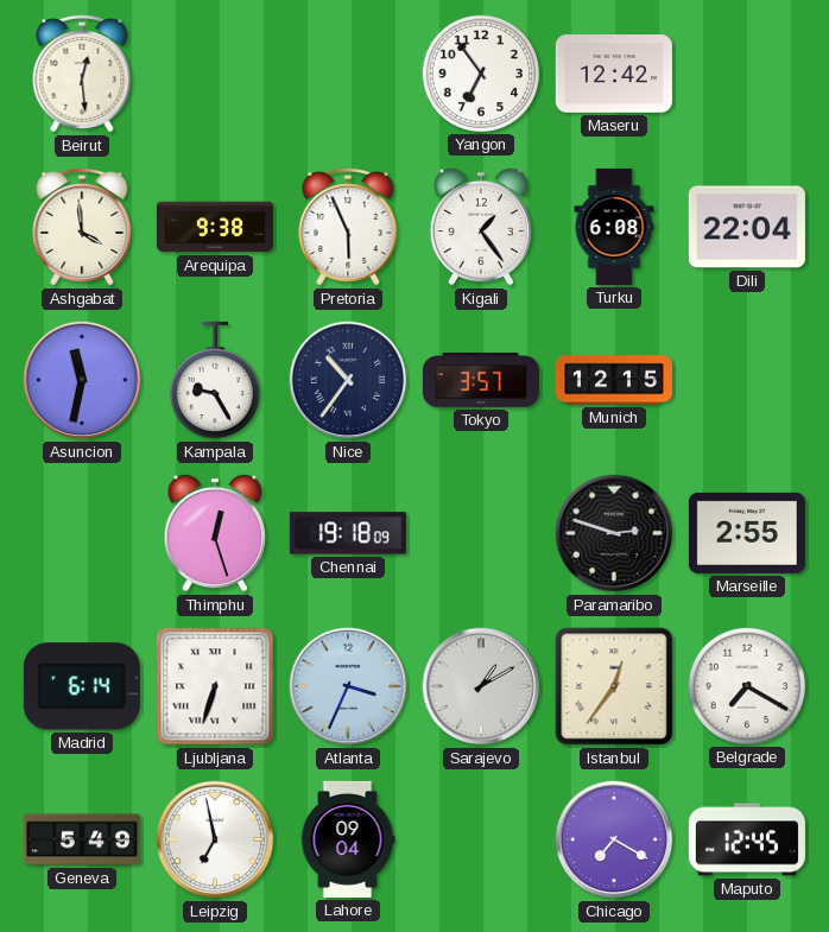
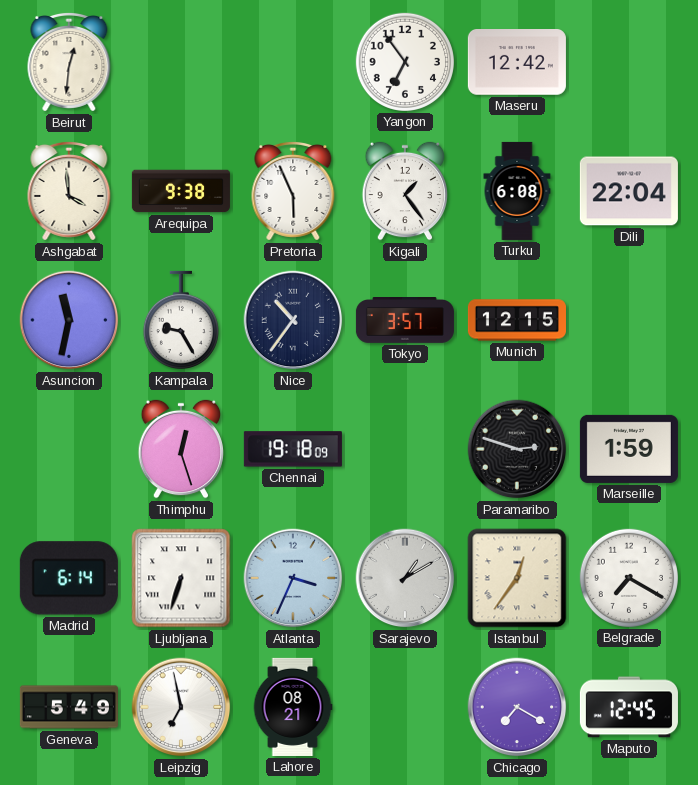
Beirut: 12:29 -> 12:31
Marseille: 2:55 -> 1:59
Lahore: 09:04 -> 08:21
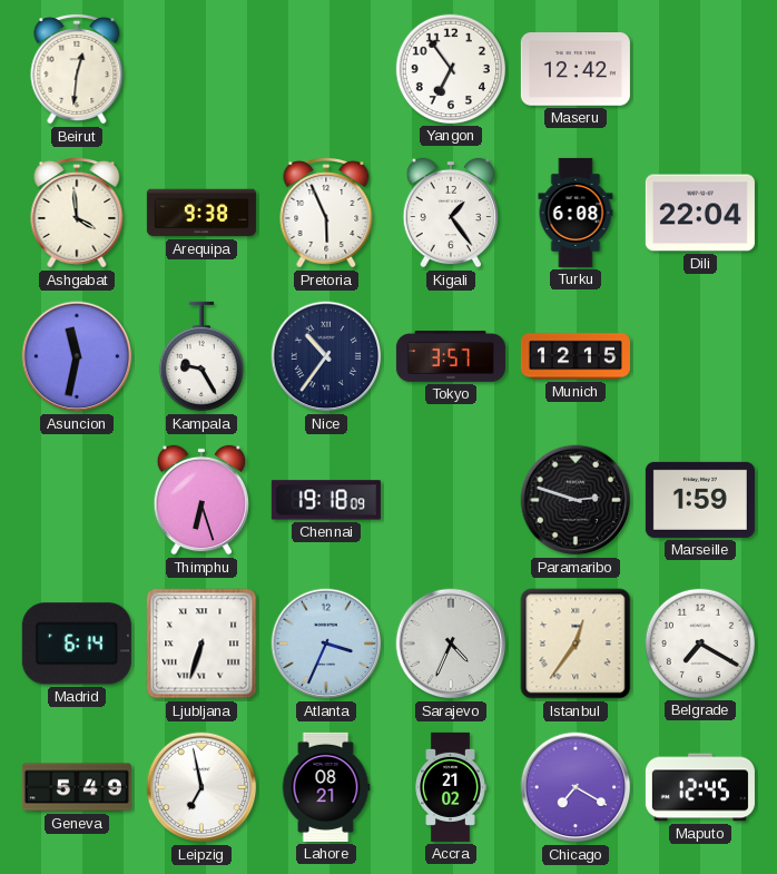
Thimphu: 12:27 -> 6:27
Sarajevo: 1:10 -> 4:34
Accra: none -> 21:02
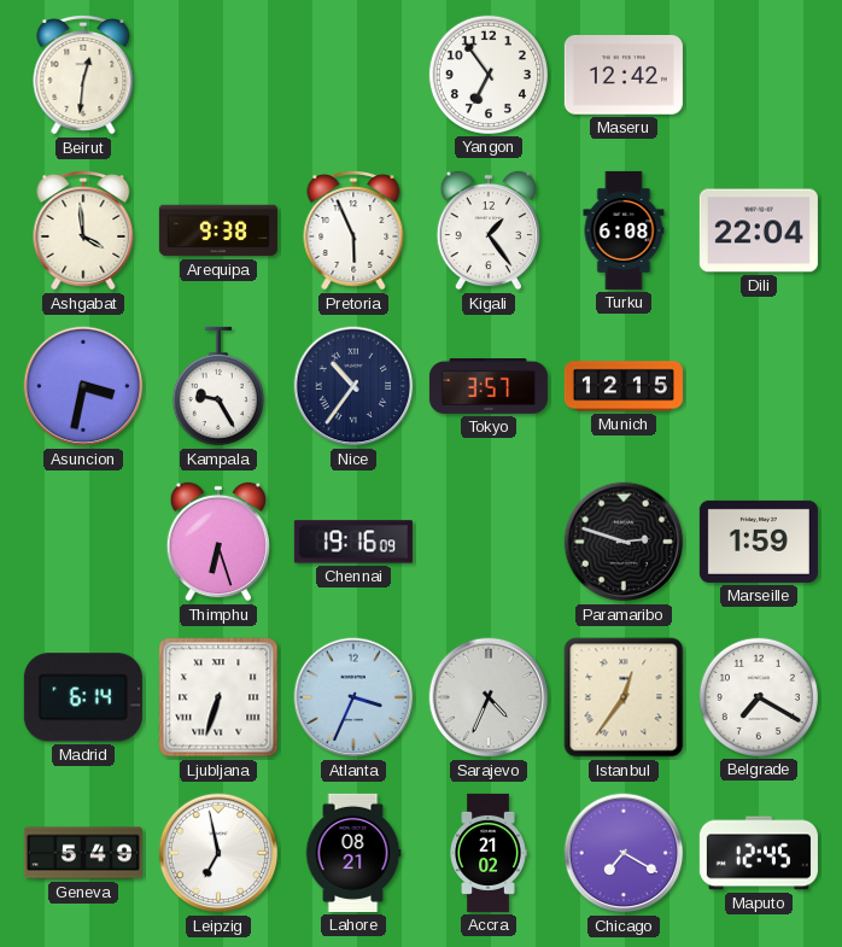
Asuncion: 11:32 -> 3:32
Chennai: 19:18 -> 19:16
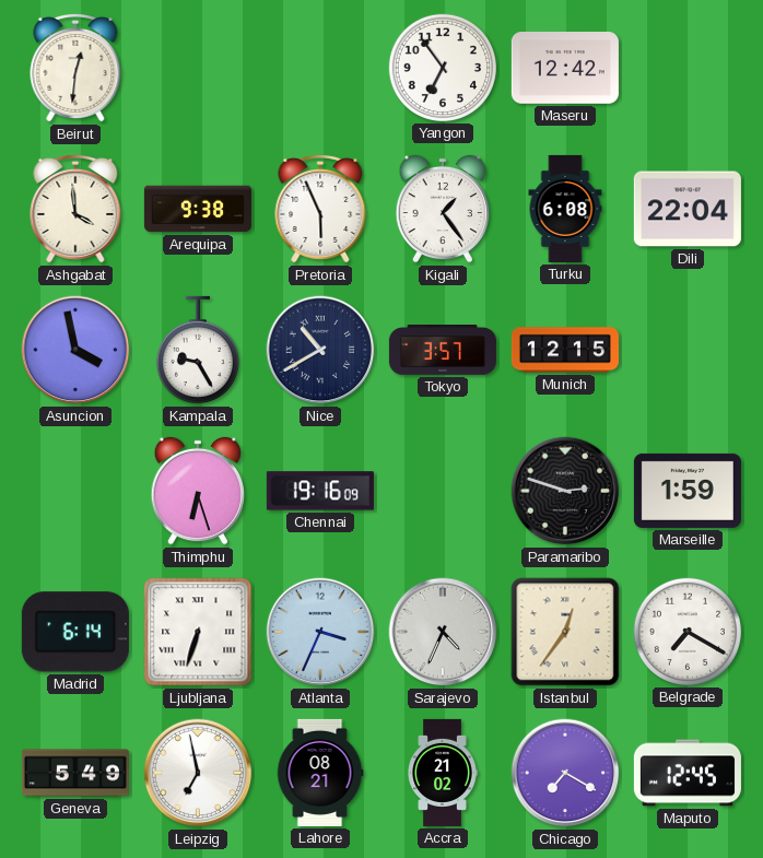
Asuncion: 3:32 -> 3:58
Nice: 10:36 -> 10:40
